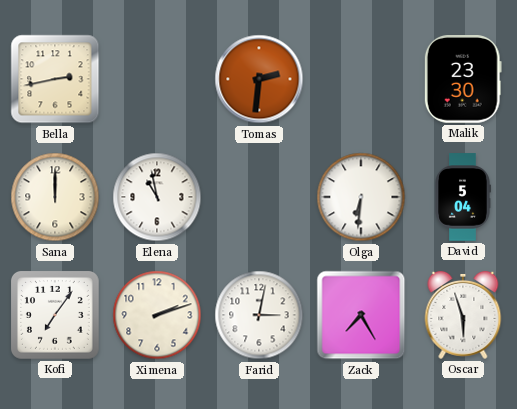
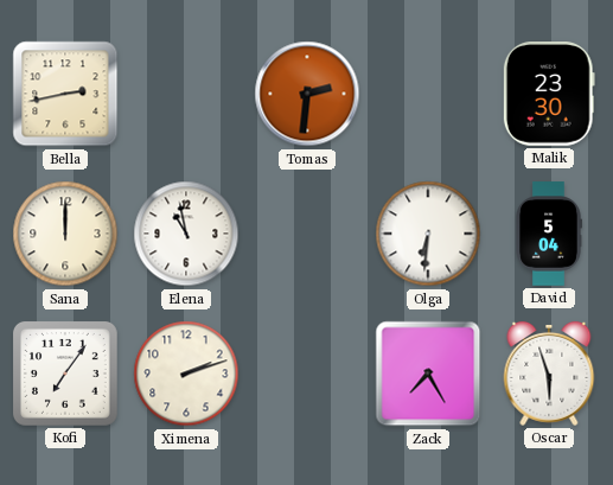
Farid: 3:02 -> none
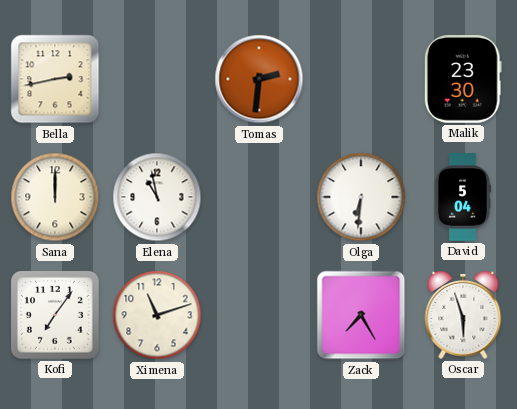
Ximena: 2:12 -> 11:12
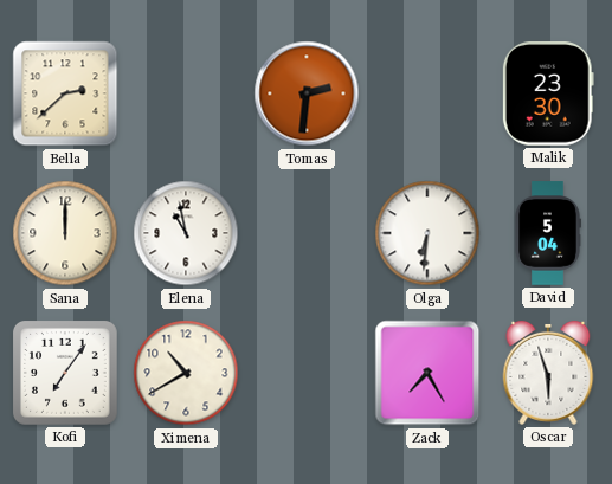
Bella: 2:43 -> 2:38
Ximena: 11:12 -> 10:40
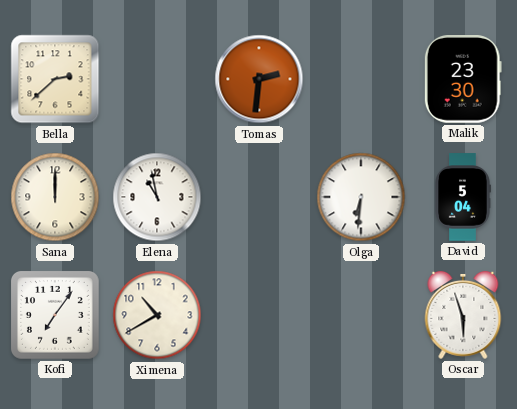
Zack: 7:25 -> none
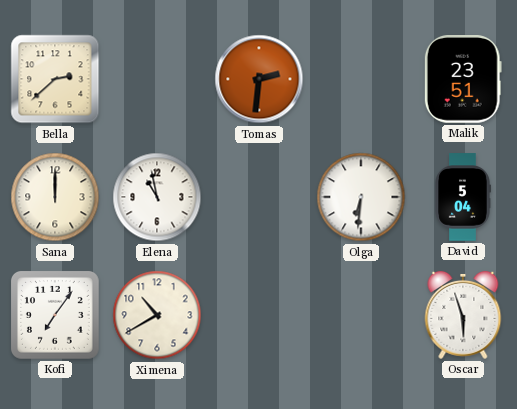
Malik: 23:30 -> 23:51
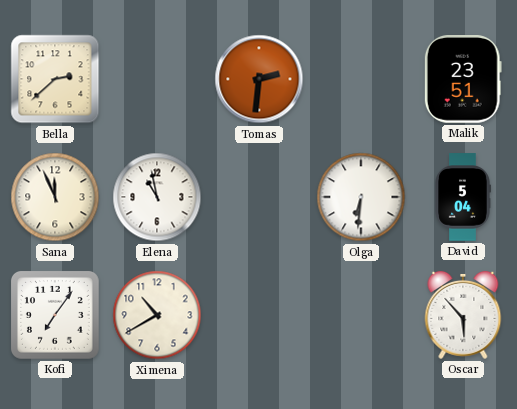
Sana: 12:00 -> 11:56
Oscar: 5:57 -> 5:53
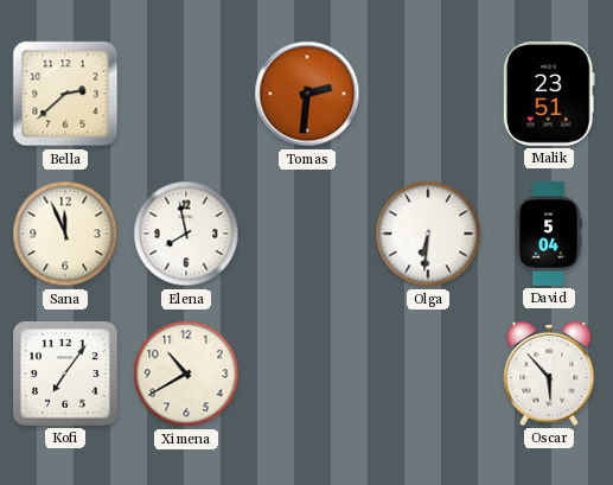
Elena: 10:58 -> 7:58
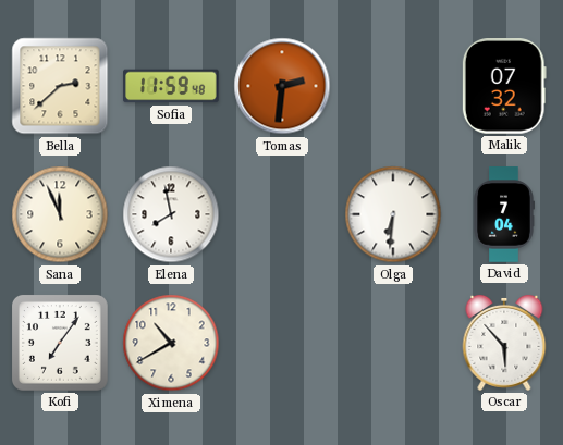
Sofia: none -> 11:59
Malik: 23:51 -> 07:32
David: 5:04 -> 7:04
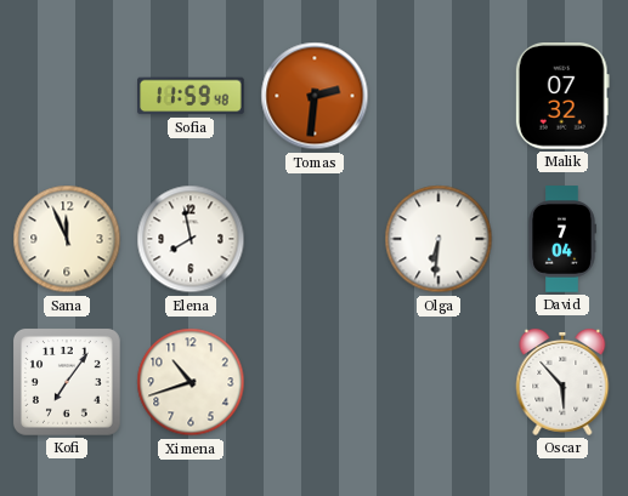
Bella: 2:38 -> none
Ximena: 10:40 -> 10:42
